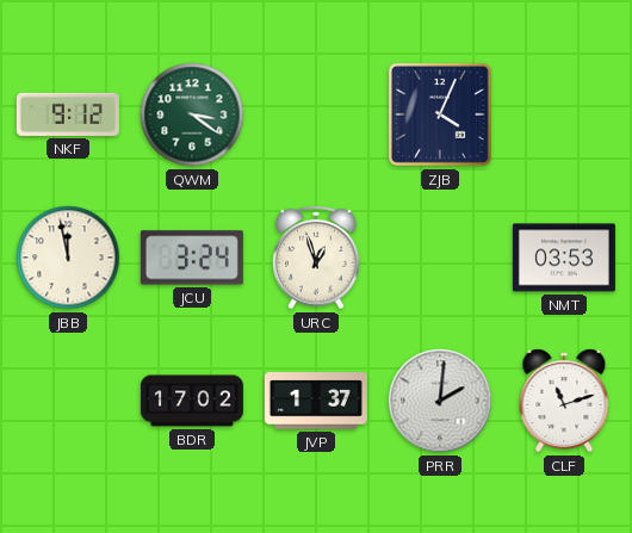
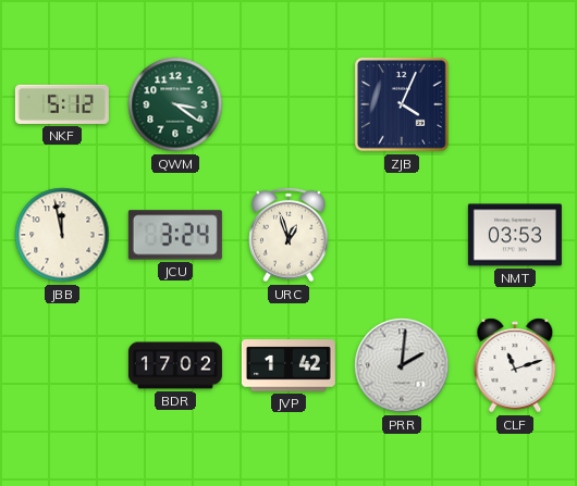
NKF: 9:12 -> 5:12
JVP: 1:37 -> 1:42
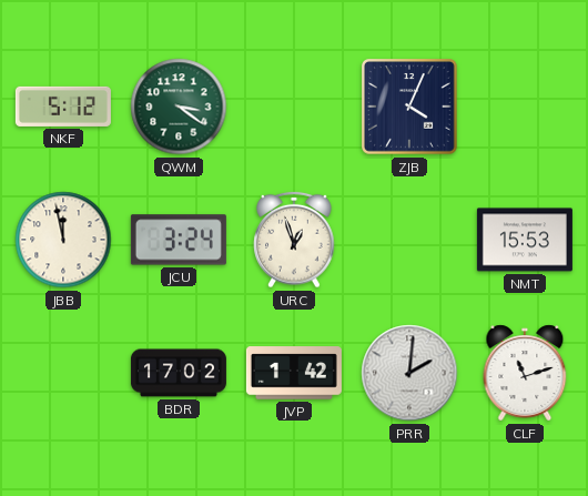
NMT: 03:53 -> 15:53
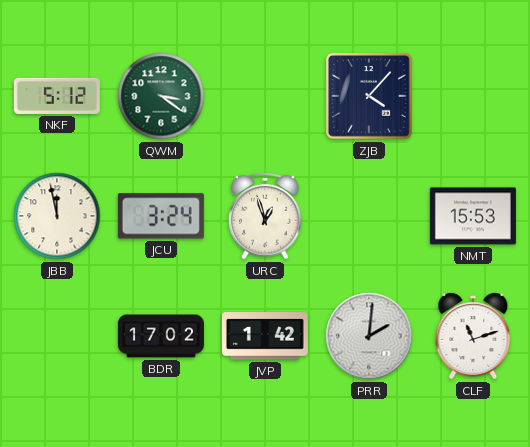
ZJB: 4:04 -> 4:07
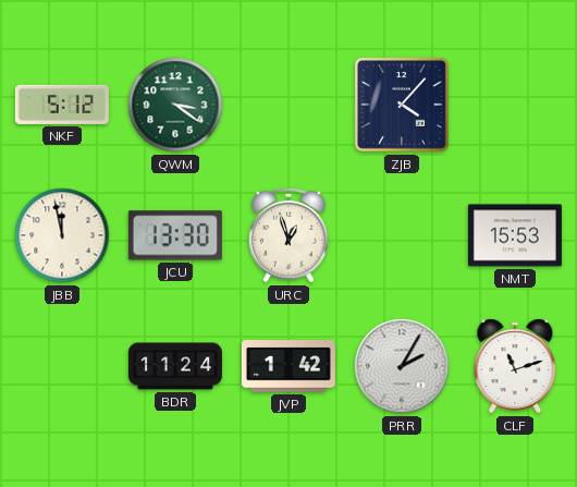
JCU: 3:24 -> 13:30
BDR: 17:02 -> 11:24
PRR: 2:01 -> 2:05
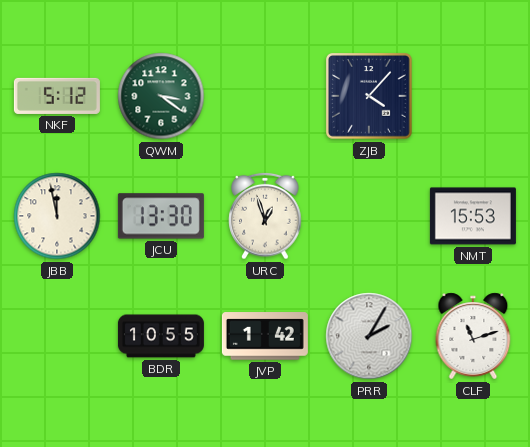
BDR: 11:24 -> 10:55
